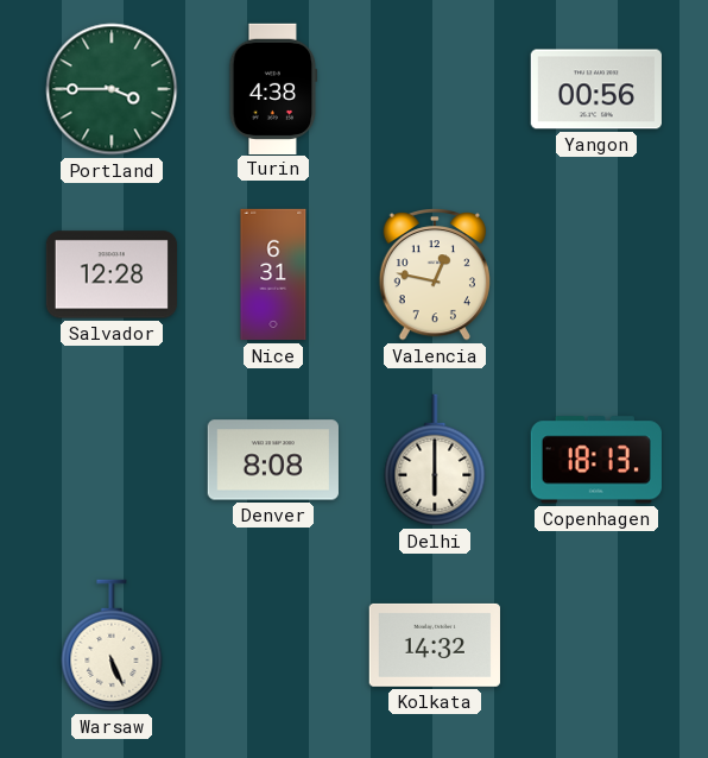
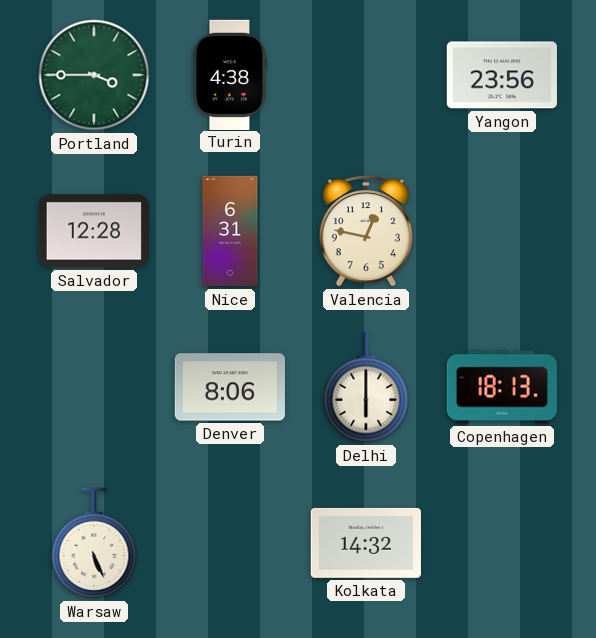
Yangon: 00:56 -> 23:56
Denver: 8:08 -> 8:06
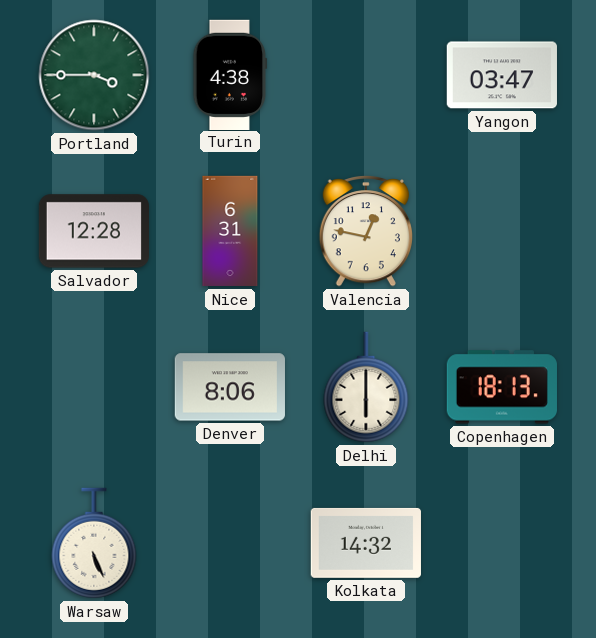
Yangon: 23:56 -> 03:47
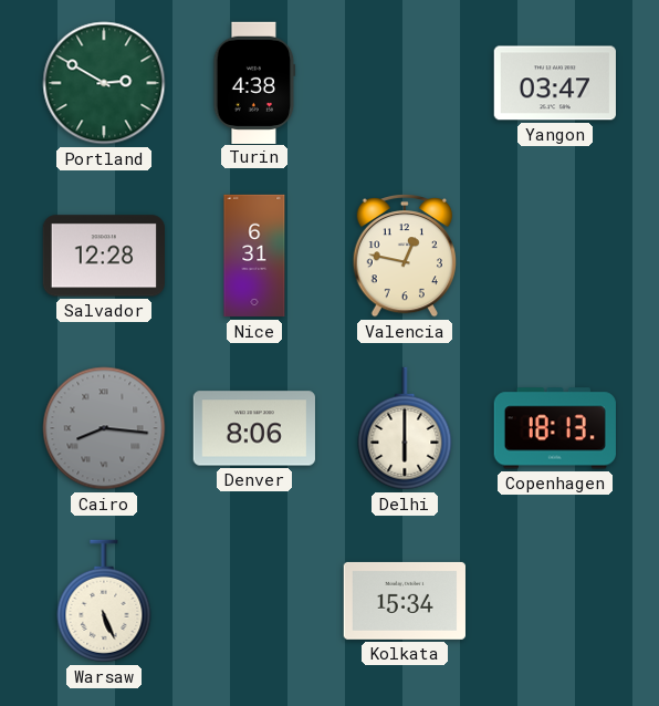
Portland: 3:45 -> 2:50
Cairo: none -> 8:16
Kolkata: 14:32 -> 15:34
